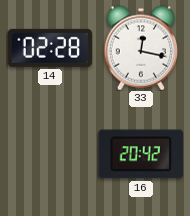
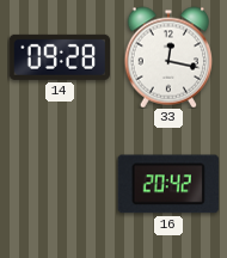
14: 02:28 -> 09:28
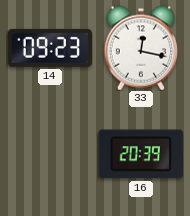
14: 09:28 -> 09:23
16: 20:42 -> 20:39
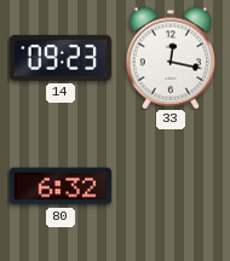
80: none -> 6:32
16: 20:39 -> none
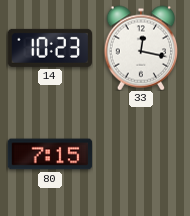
14: 09:23 -> 10:23
80: 6:32 -> 7:15
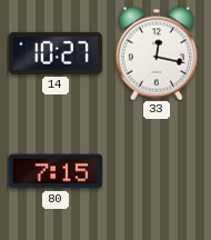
14: 10:23 -> 10:27
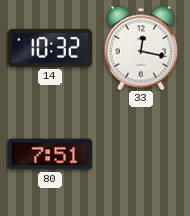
14: 10:27 -> 10:32
80: 7:15 -> 7:51
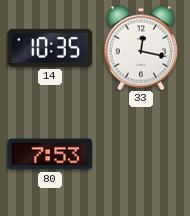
14: 10:32 -> 10:35
80: 7:51 -> 7:53
